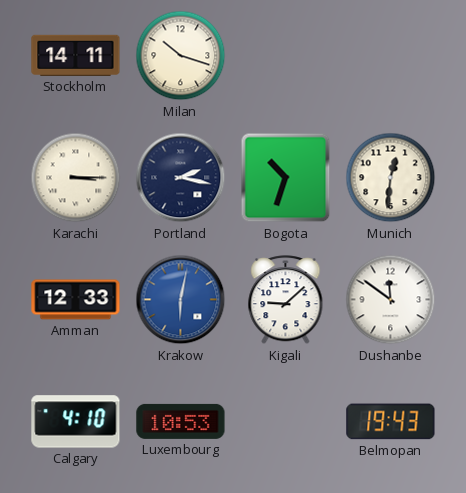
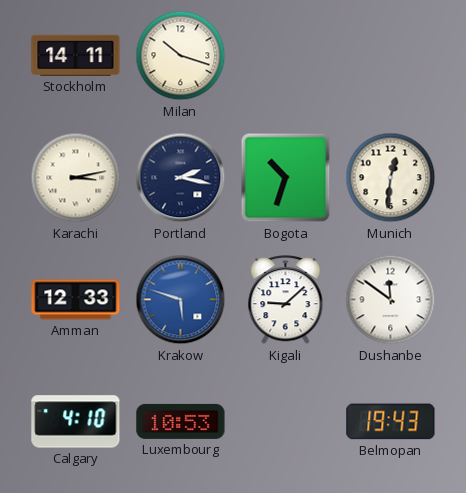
Karachi: 3:15 -> 3:13
Krakow: 6:02 -> 5:48
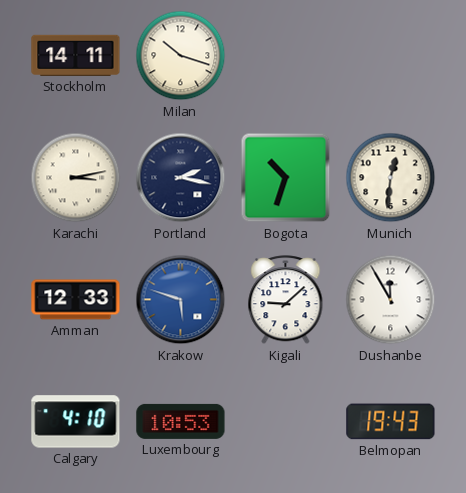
Dushanbe: 11:51 -> 11:55
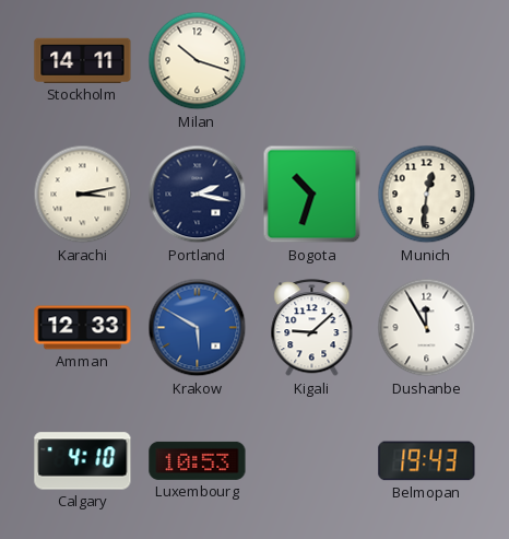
Krakow: 5:48 -> 5:50
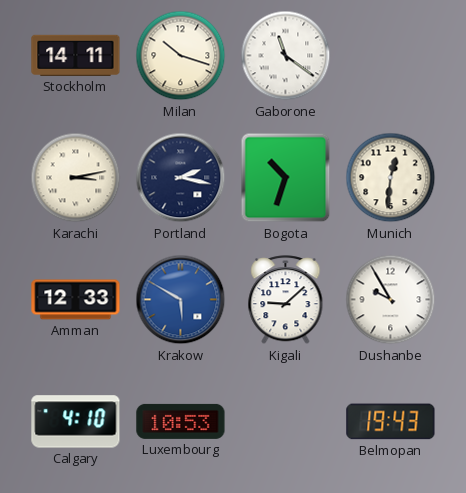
Gaborone: none -> 11:21
Dushanbe: 11:55 -> 9:55
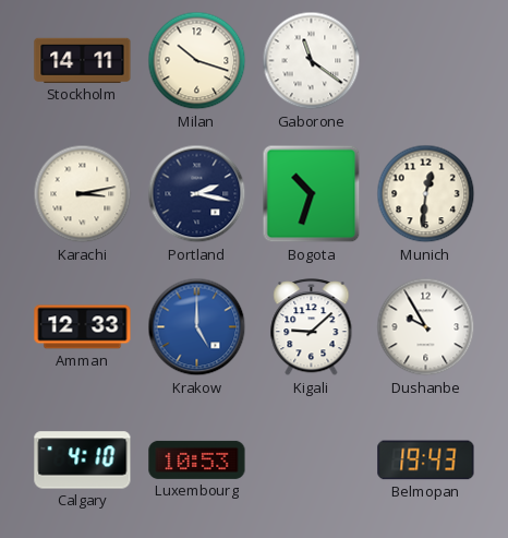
Krakow: 5:50 -> 5:00
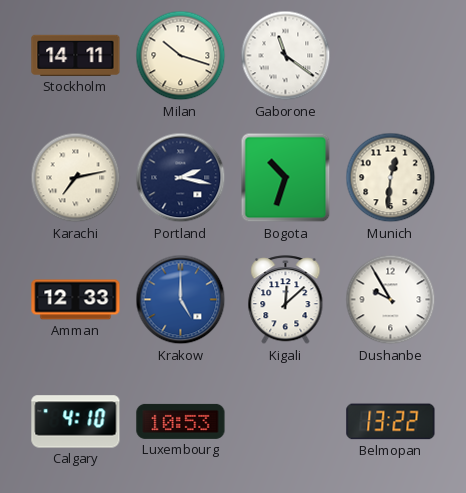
Karachi: 3:13 -> 7:13
Kigali: 9:08 -> 12:08
Belmopan: 19:43 -> 13:22
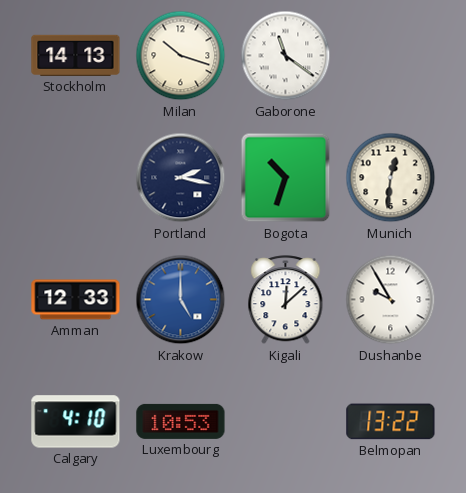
Stockholm: 14:11 -> 14:13
Karachi: 7:13 -> none
